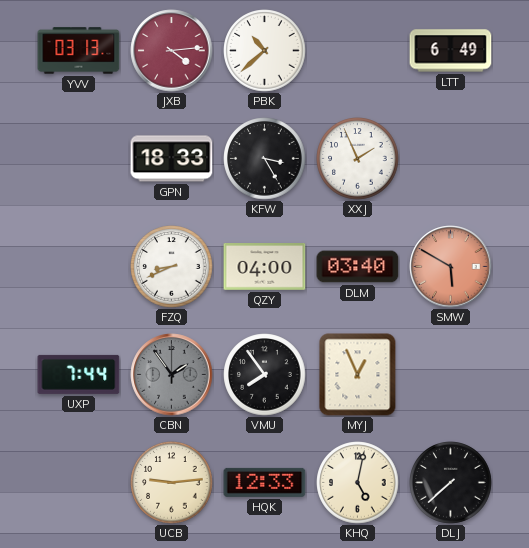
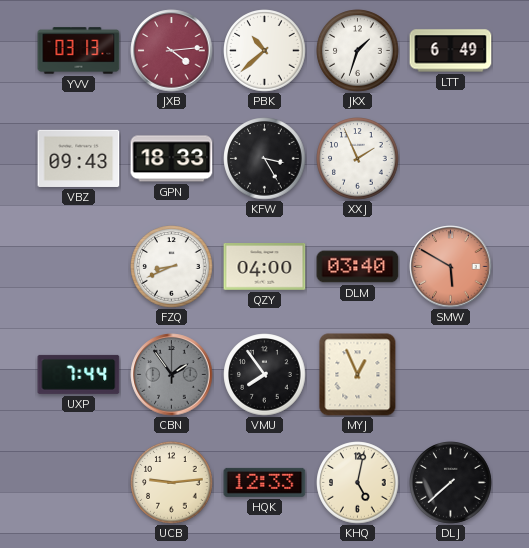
JKX: none -> 1:33
VBZ: none -> 09:43
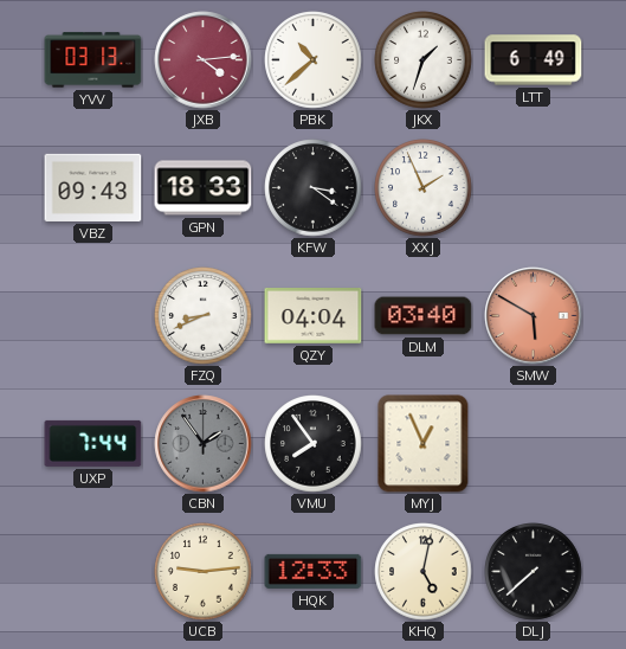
KFW: 3:25 -> 3:21
QZY: 04:00 -> 04:04
